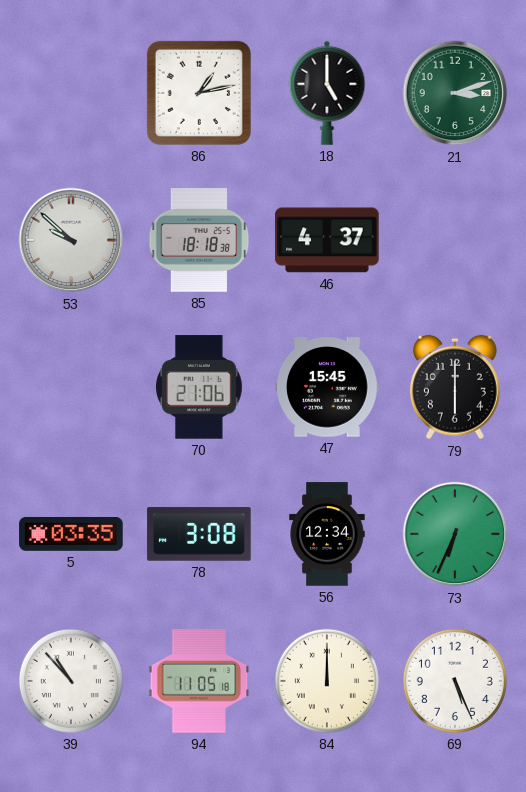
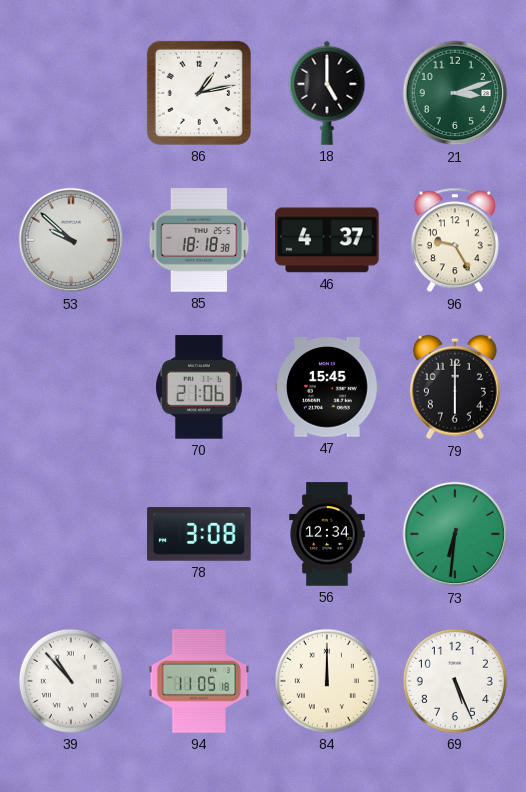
96: none -> 9:25
5: 03:35 -> none
73: 6:34 -> 6:31
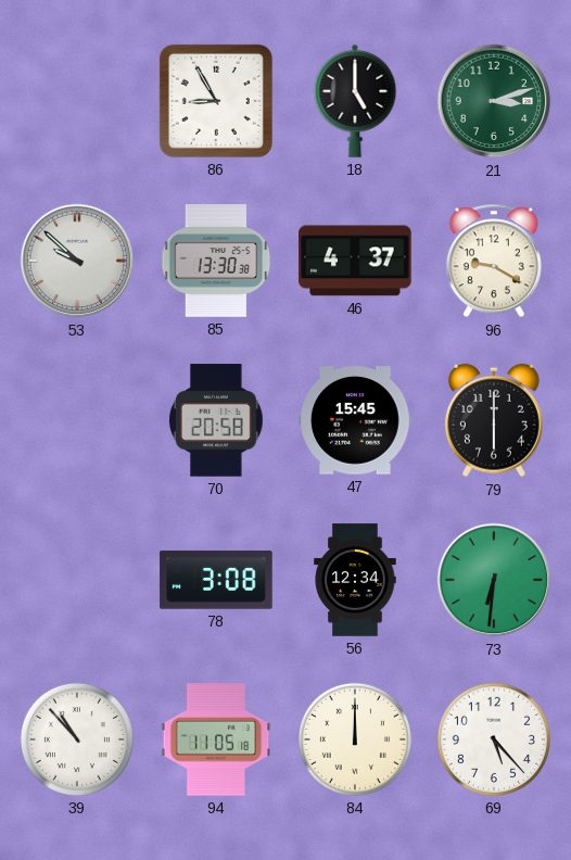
86: 1:13 -> 8:55
85: 18:18 -> 13:30
96: 9:25 -> 9:20
70: 21:06 -> 20:58
69: 5:26 -> 5:23
